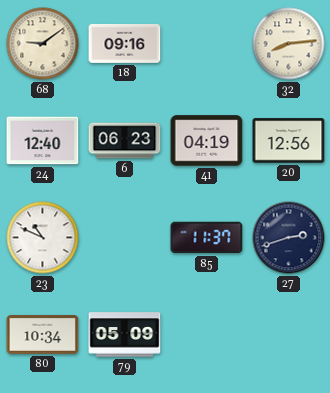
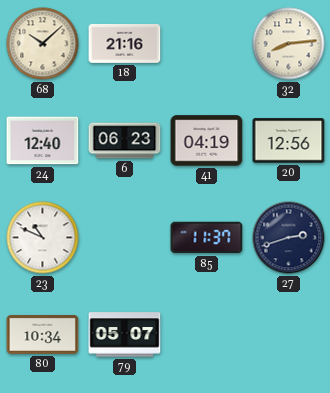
68: 9:09 -> 10:08
18: 09:16 -> 21:16
79: 05:09 -> 05:07
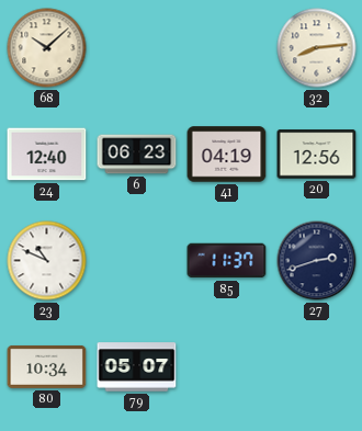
18: 21:16 -> none
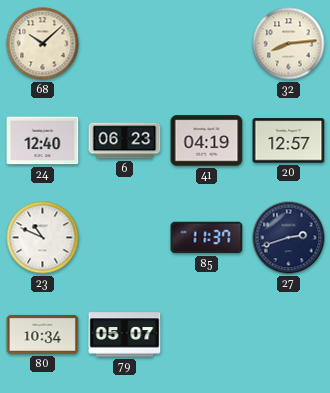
20: 12:56 -> 12:57
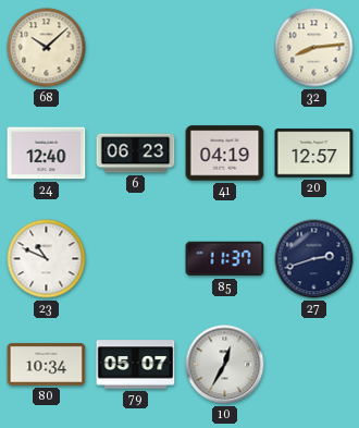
10: none -> 12:35
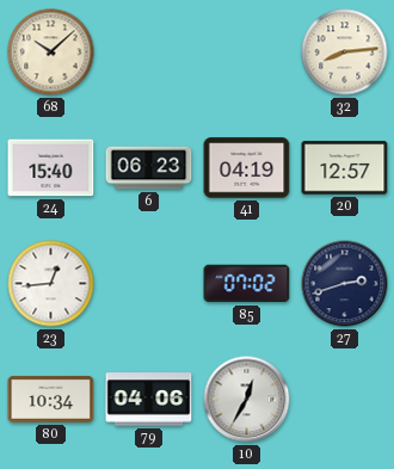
24: 12:40 -> 15:40
23: 10:49 -> 12:44
85: 11:37 -> 07:02
79: 05:07 -> 04:06
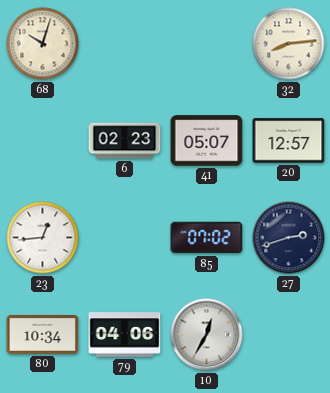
68: 10:08 -> 10:03
24: 15:40 -> none
6: 06:23 -> 02:23
41: 04:19 -> 05:07
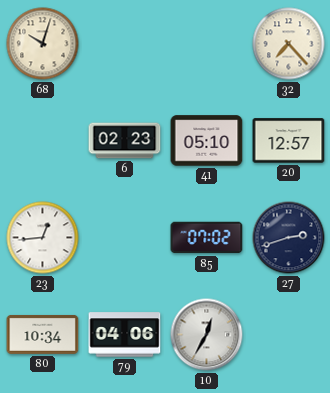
32: 8:14 -> 7:23
41: 05:07 -> 05:10
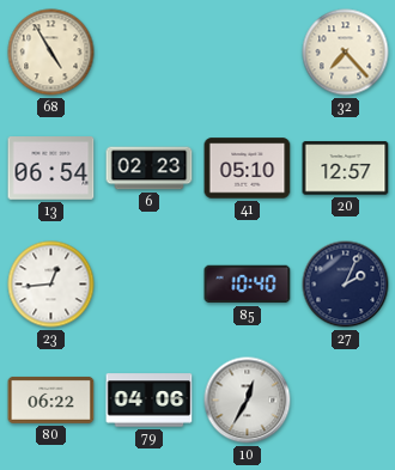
68: 10:03 -> 4:55
13: none -> 06:54
85: 07:02 -> 10:40
27: 2:42 -> 2:04
80: 10:34 -> 06:22
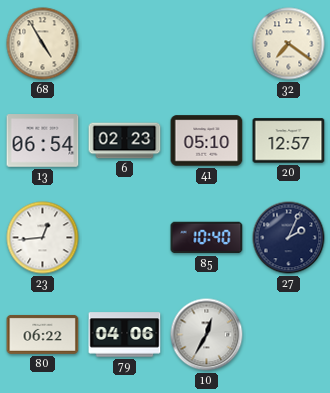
32: 7:23 -> 7:21
